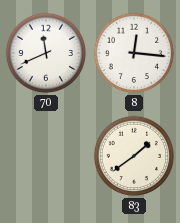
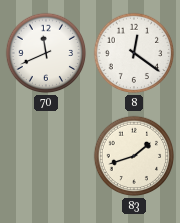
8: 12:16 -> 12:21
83: 1:39 -> 1:42
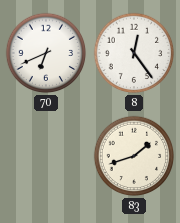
70: 11:41 -> 6:41
8: 12:21 -> 12:24
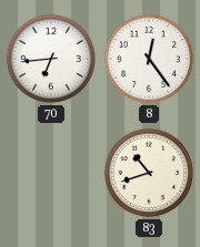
70: 6:41 -> 6:44
83: 1:42 -> 10:42
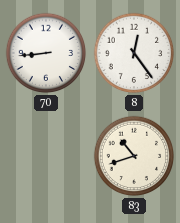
70: 6:44 -> 8:44
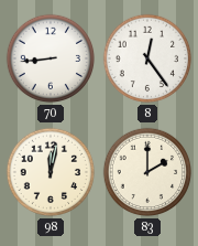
98: none -> 12:02
83: 10:42 -> 2:00
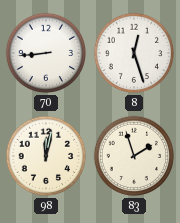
8: 12:24 -> 12:27
83: 2:00 -> 1:57
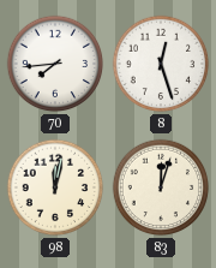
70: 8:44 -> 7:44
83: 1:57 -> 12:03
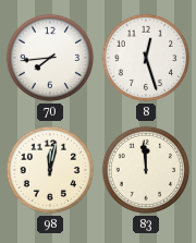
83: 12:03 -> 11:59
